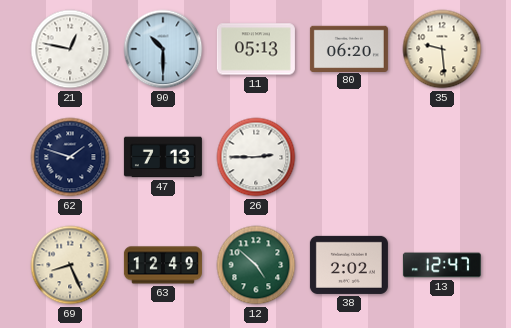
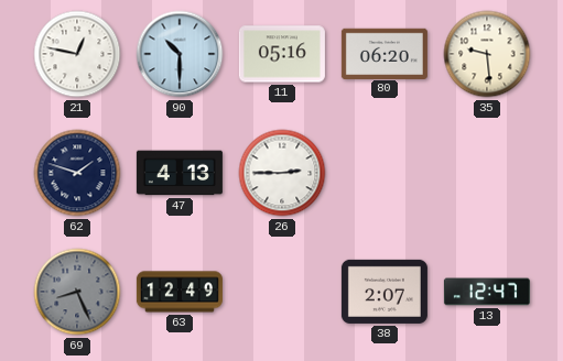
11: 05:13 -> 05:16
47: 7:13 -> 4:13
69 dial: cream -> grey
12: 4:52 -> none
38: 2:02 -> 2:07
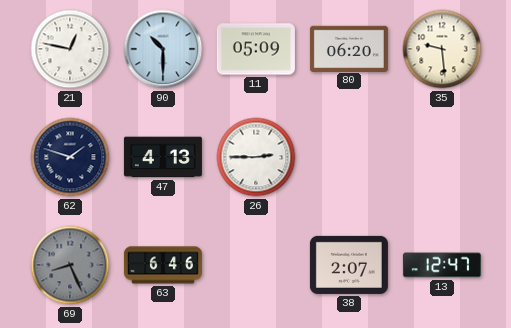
11: 05:16 -> 05:09
63: 12:49 -> 6:46
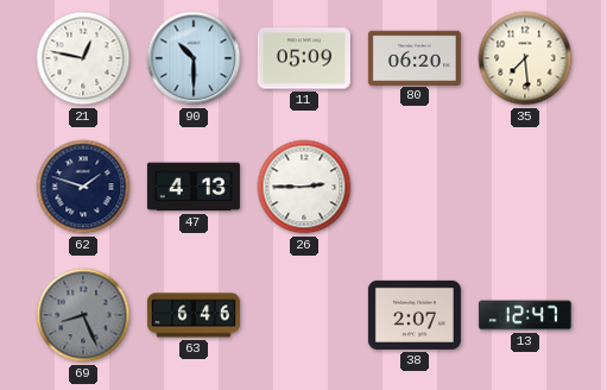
35: 9:29 -> 7:29
